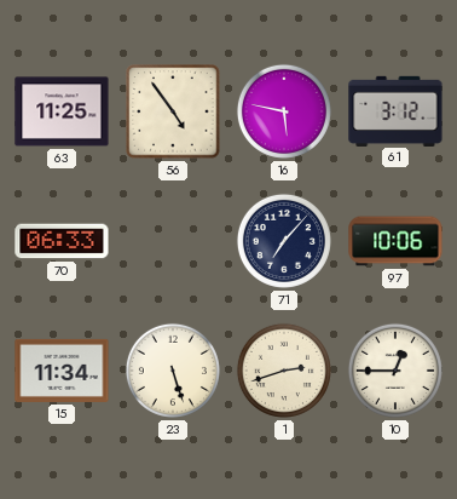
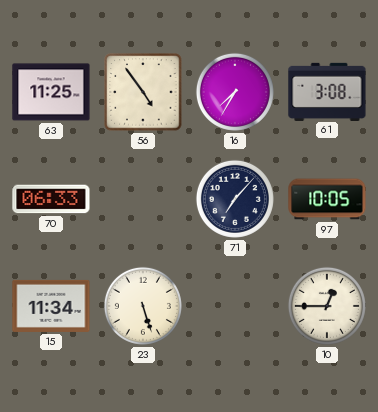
16: 5:47 -> 7:35
61: 3:12 -> 3:08
97: 10:06 -> 10:05
1: 2:42 -> none
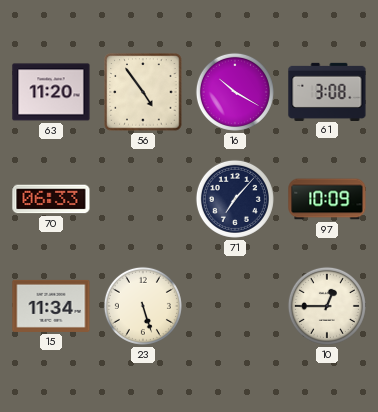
63: 11:25 -> 11:20
16: 7:35 -> 10:20
97: 10:05 -> 10:09
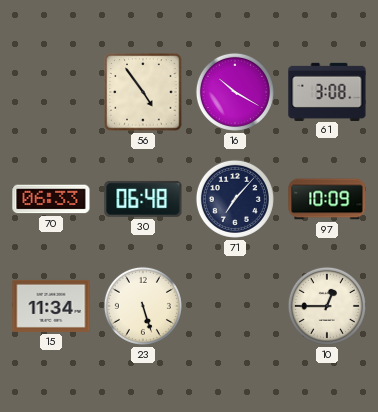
63: 11:20 -> none
30: none -> 06:48
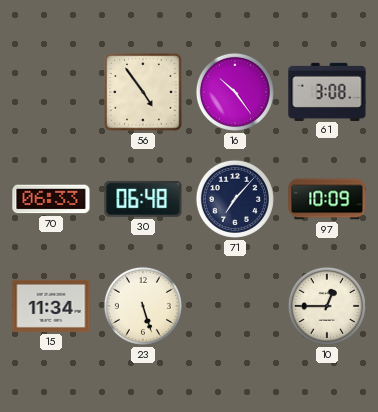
16: 10:20 -> 10:24
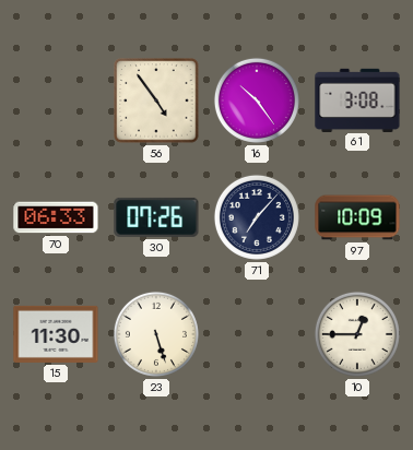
30: 06:48 -> 07:26
15: 11:34 -> 11:30
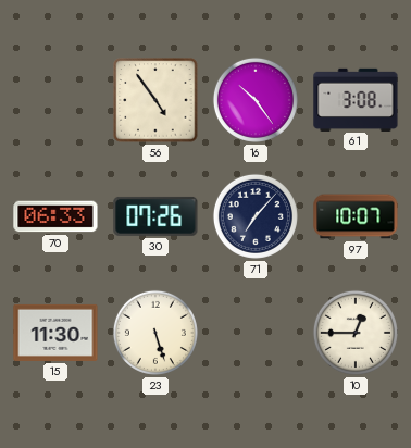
97: 10:09 -> 10:07
